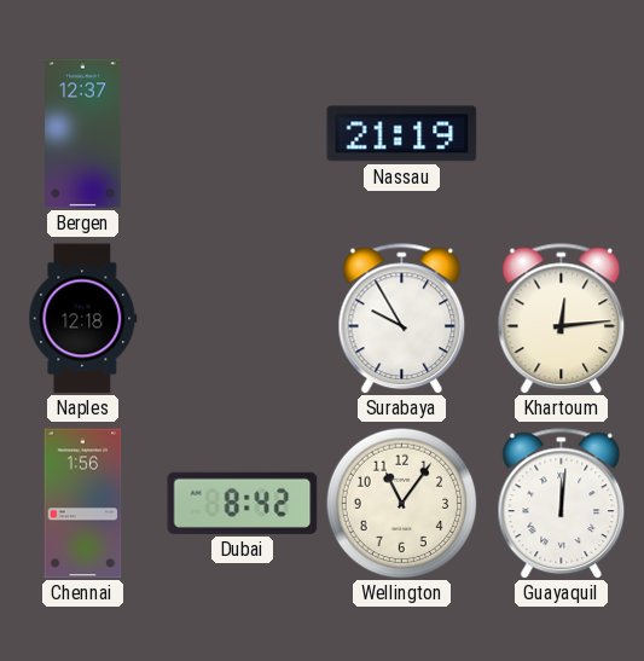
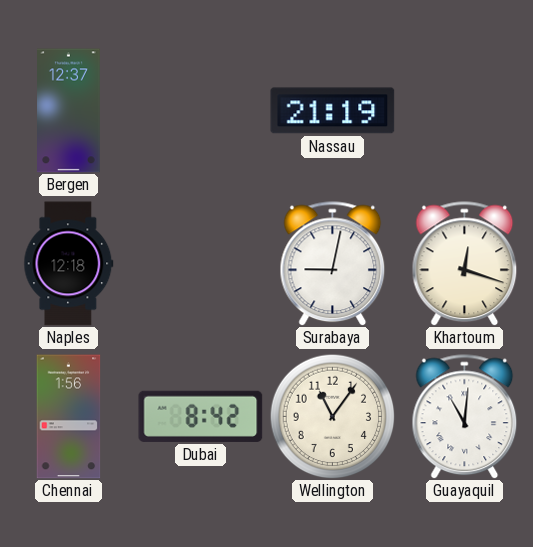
Surabaya: 9:55 -> 9:02
Khartoum: 12:14 -> 12:18
Guayaquil: 12:01 -> 11:01
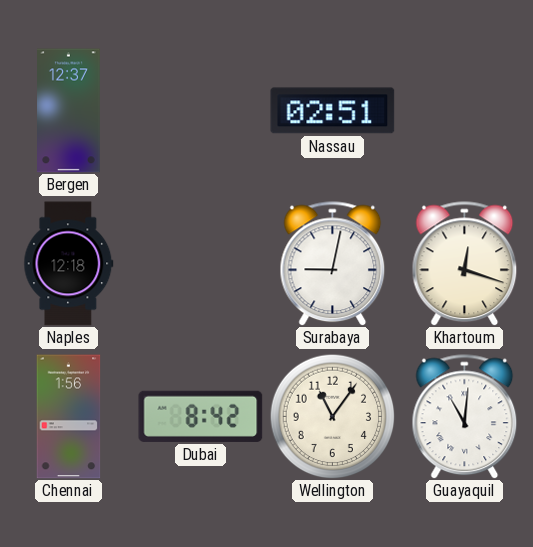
Nassau: 21:19 -> 02:51
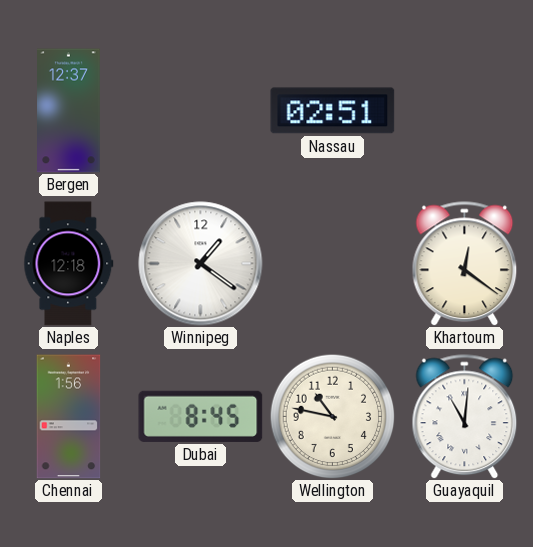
Winnipeg: none -> 1:21
Surabaya: 9:02 -> none
Khartoum: 12:18 -> 12:21
Dubai: 8:42 -> 8:45
Wellington: 11:06 -> 10:47
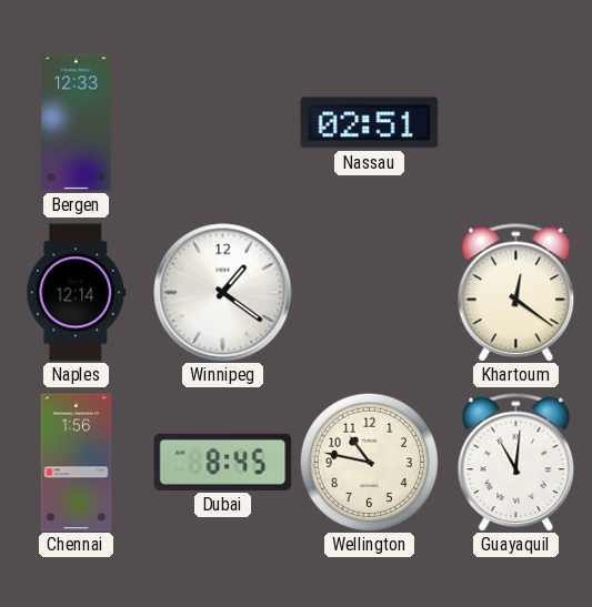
Bergen: 12:37 -> 12:33
Naples: 12:18 -> 12:14
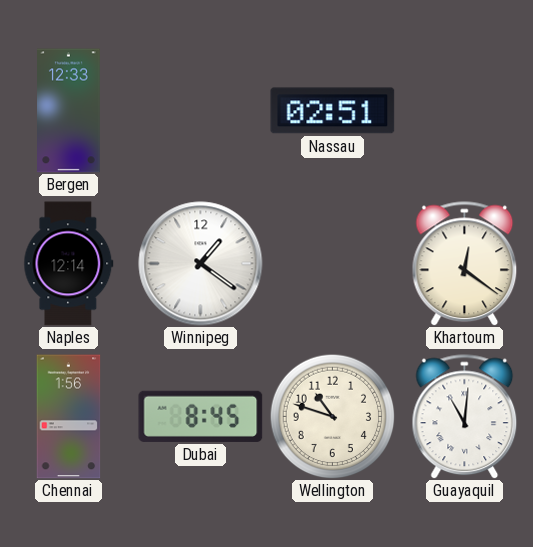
Wellington: 10:47 -> 10:48
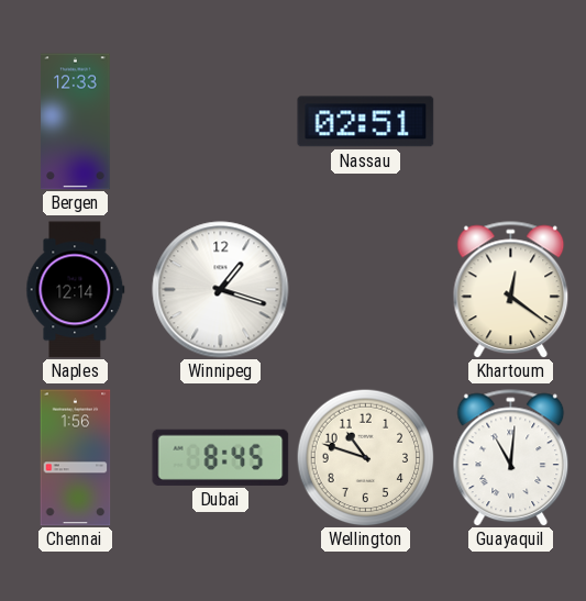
Winnipeg: 1:21 -> 1:18
